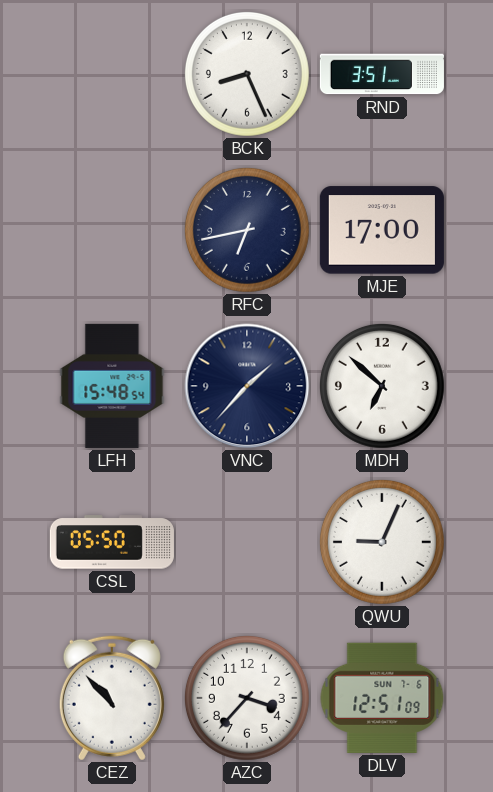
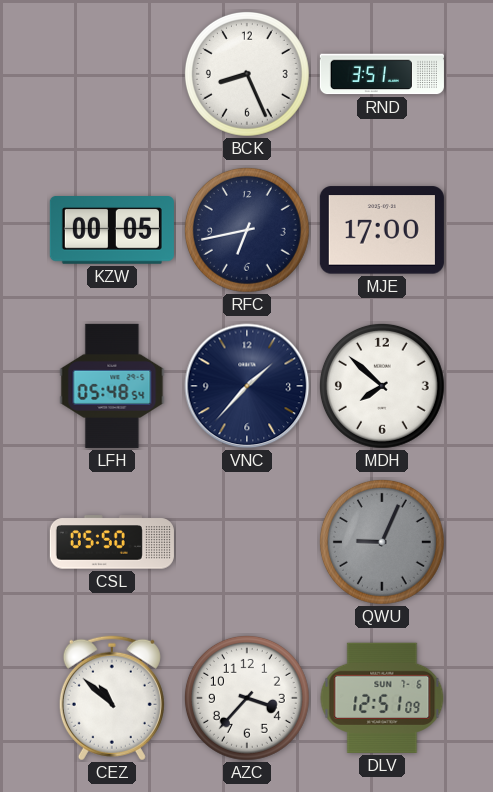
KZW: none -> 00:05
LFH: 15:48 -> 05:48
MDH: 6:52 -> 7:52
QWU dial: white -> grey
CEZ: 10:53 -> 10:52
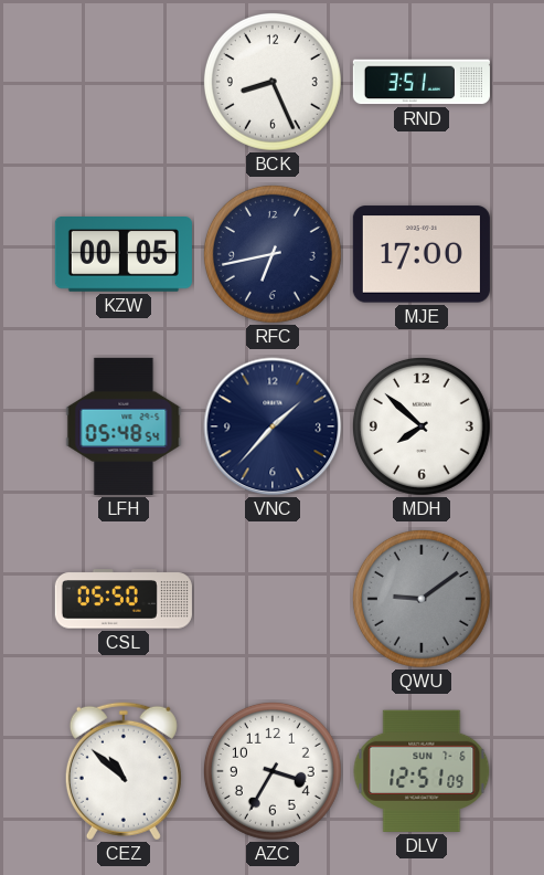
QWU: 9:04 -> 9:09
AZC: 3:37 -> 3:35
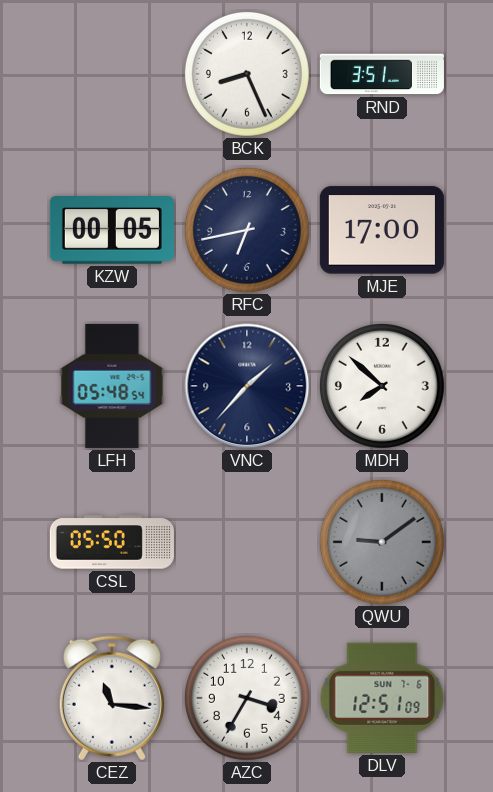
CEZ: 10:52 -> 11:16
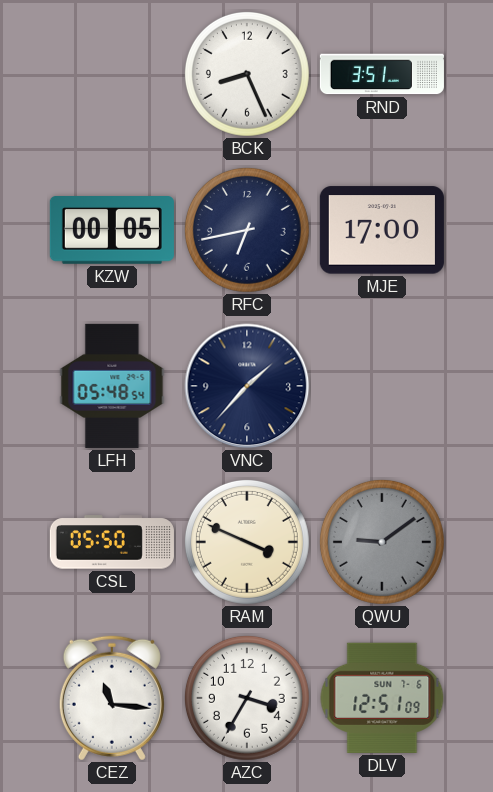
MDH: 7:52 -> none
RAM: none -> 3:49
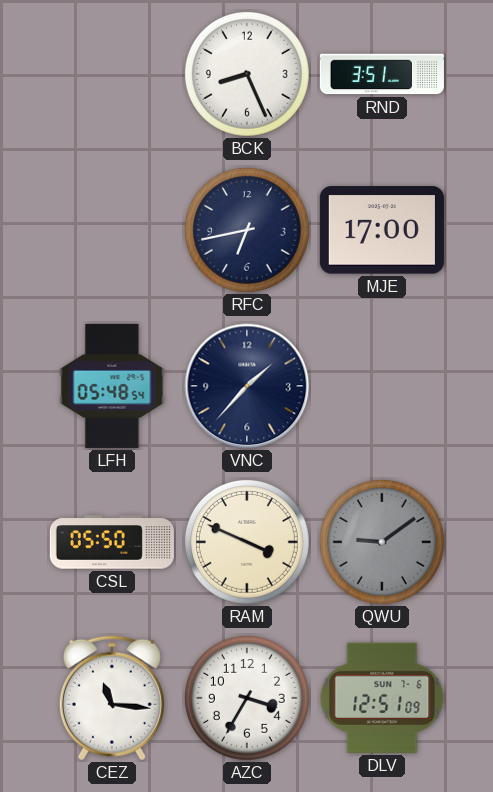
KZW: 00:05 -> none
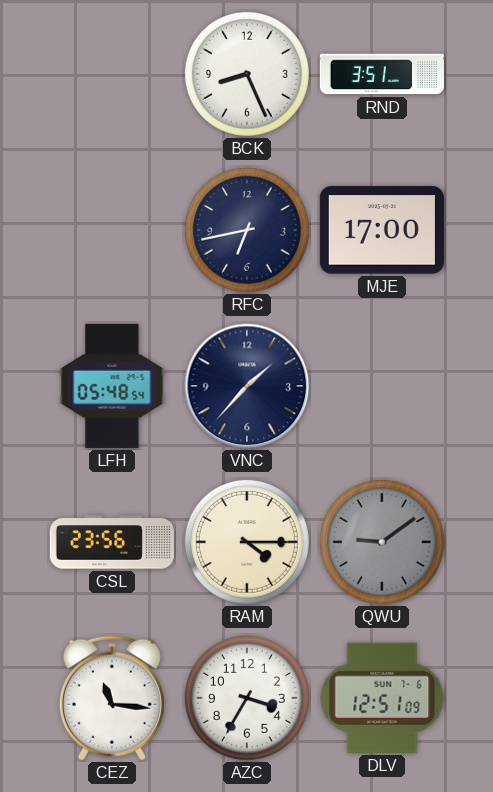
CSL: 05:50 -> 23:56
RAM: 3:49 -> 4:15
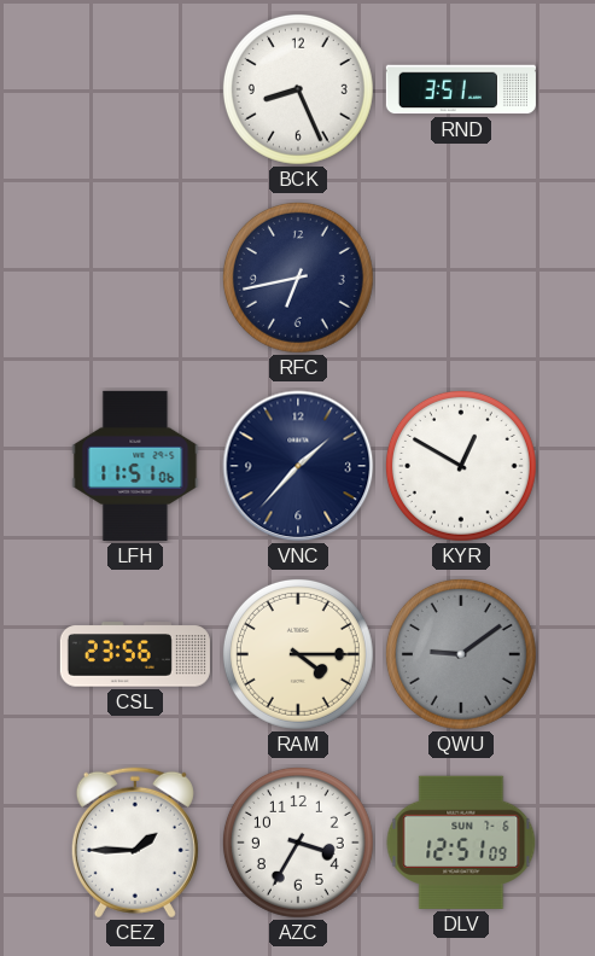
MJE: 17:00 -> none
LFH: 05:48 -> 11:51
KYR: none -> 12:50
CEZ: 11:16 -> 1:45
